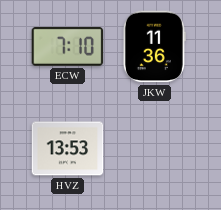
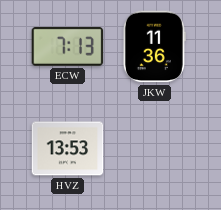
ECW: 7:10 -> 7:13
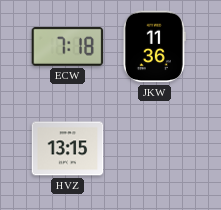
ECW: 7:13 -> 7:18
HVZ: 13:53 -> 13:15
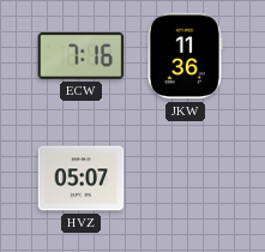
ECW: 7:18 -> 7:16
HVZ: 13:15 -> 05:07
